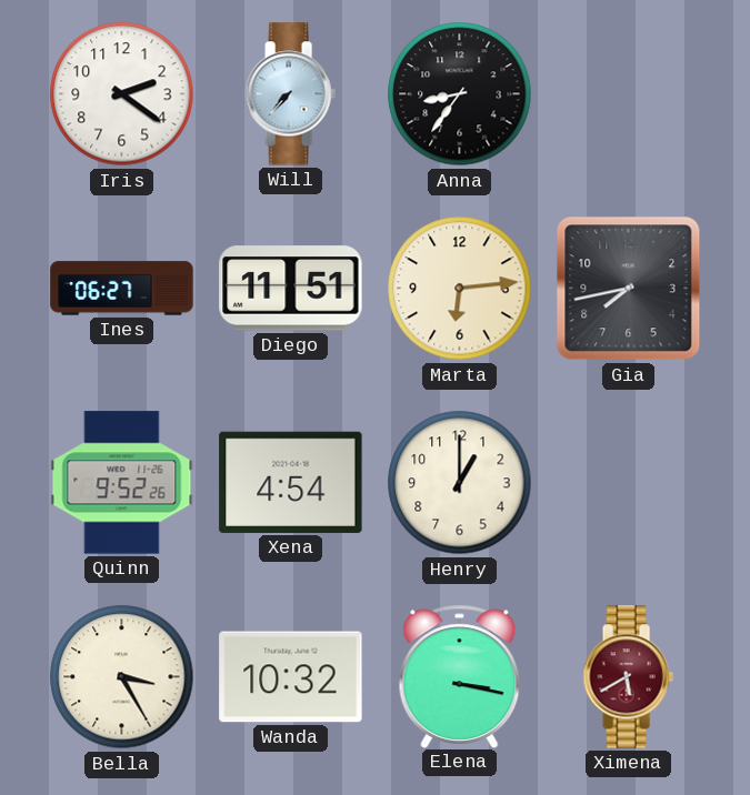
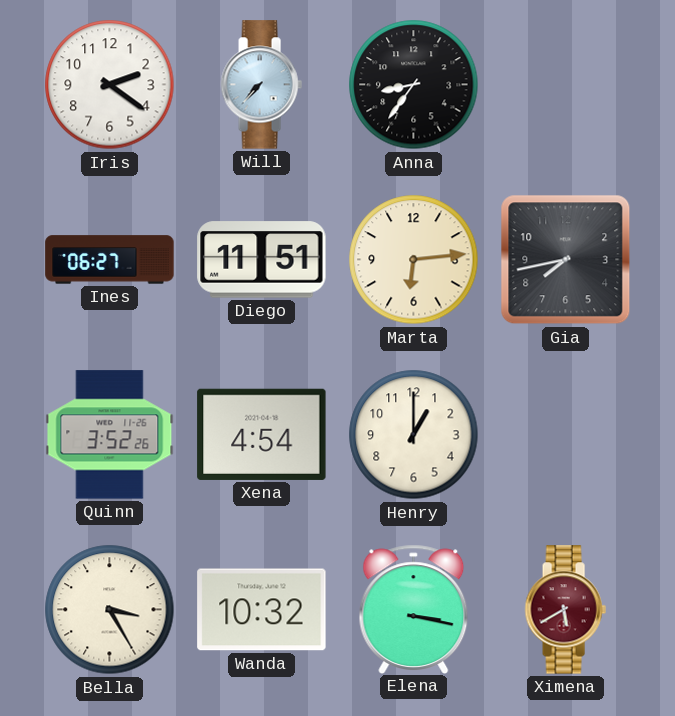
Quinn: 9:52 -> 3:52
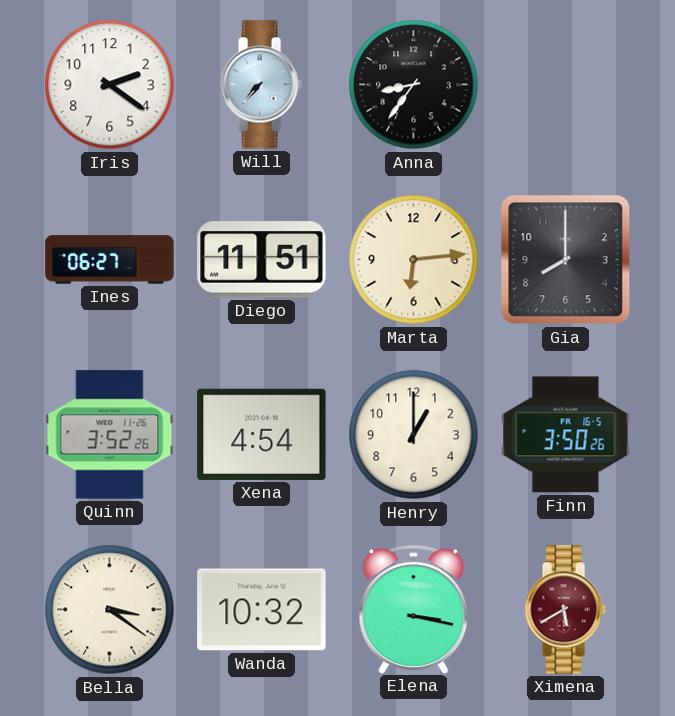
Gia: 7:43 -> 8:00
Finn: none -> 3:50
Bella: 3:25 -> 3:21
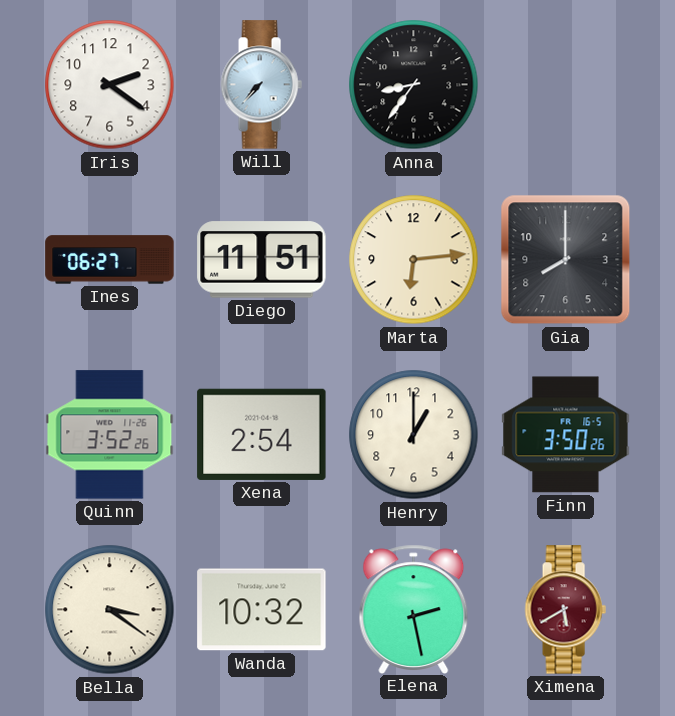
Xena: 4:54 -> 2:54
Elena: 3:17 -> 2:28
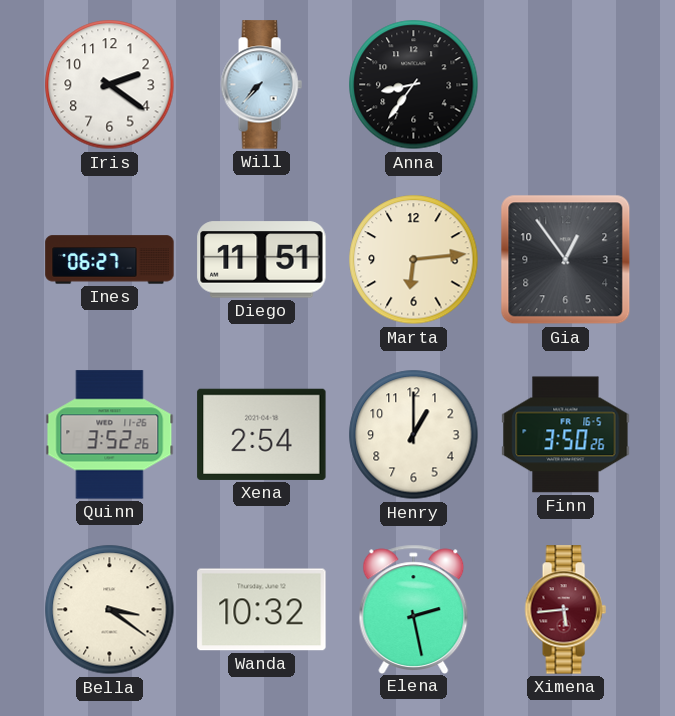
Gia: 8:00 -> 12:54
Ximena: 5:40 -> 5:44
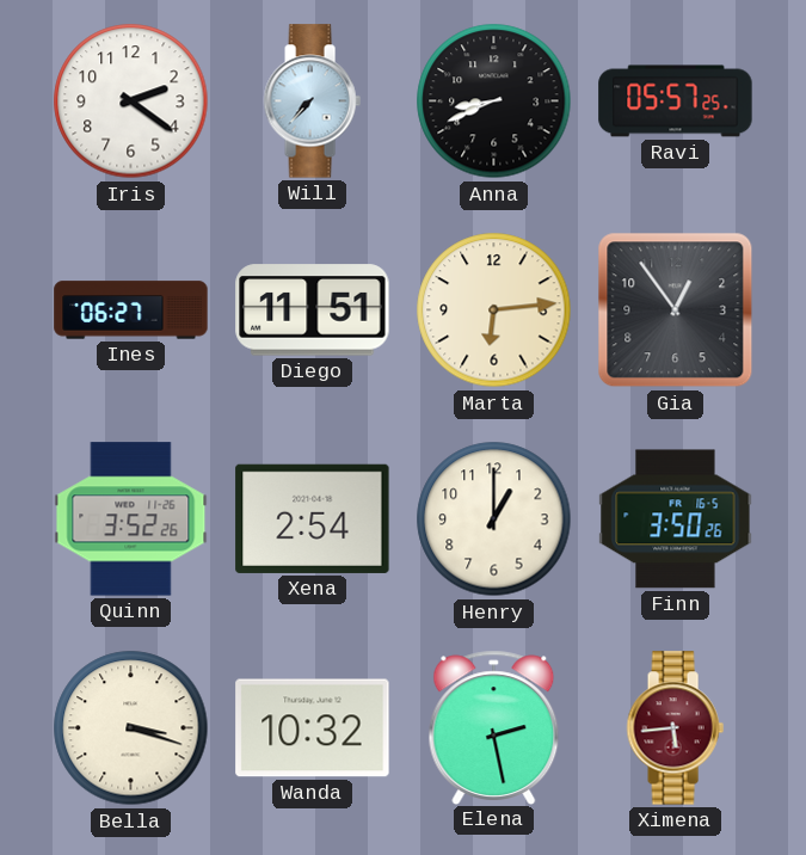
Anna: 8:36 -> 8:41
Ravi: none -> 05:57
Bella: 3:21 -> 3:18
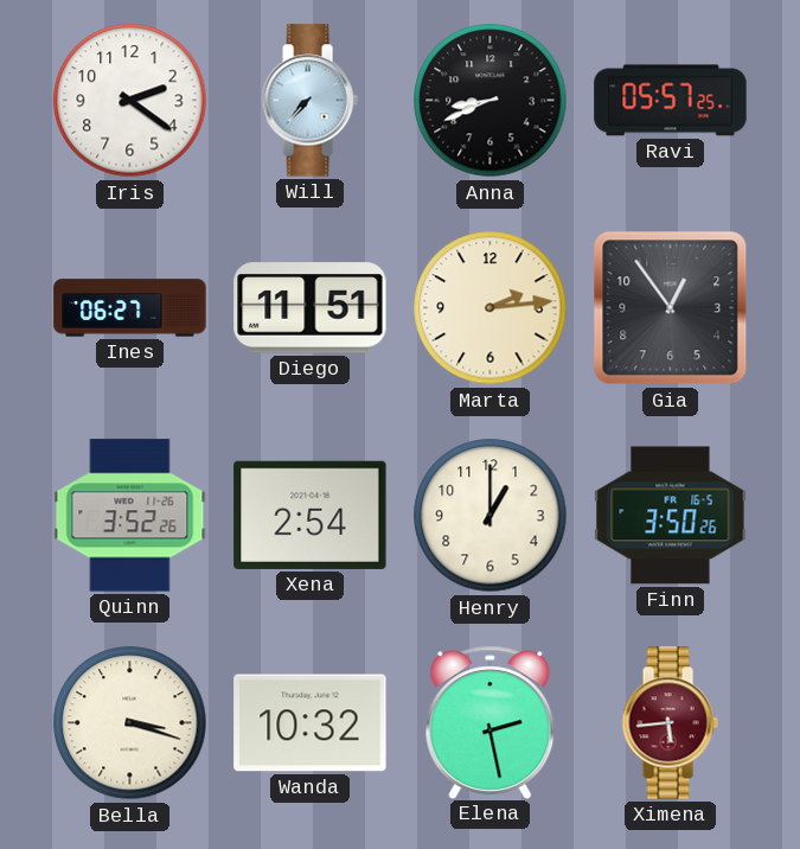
Marta: 6:14 -> 2:14
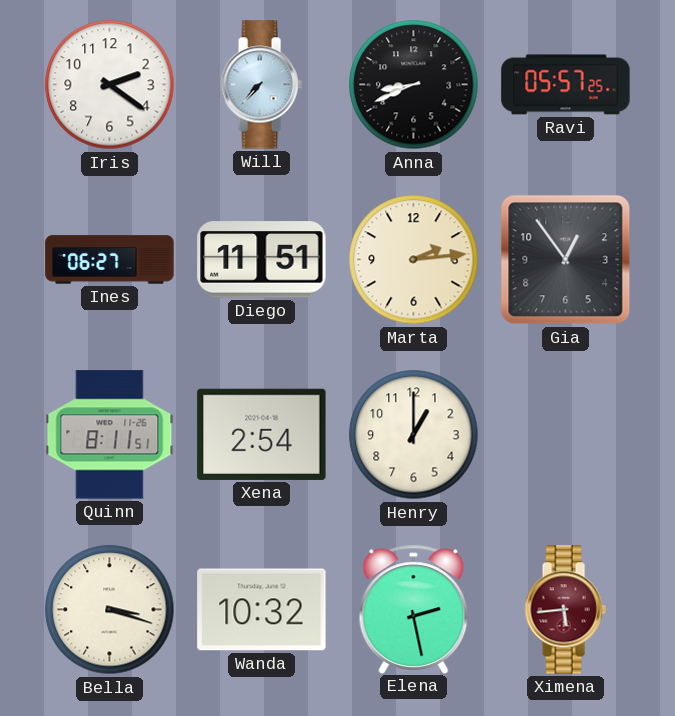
Quinn: 3:52 -> 8:11
Finn: 3:50 -> none
